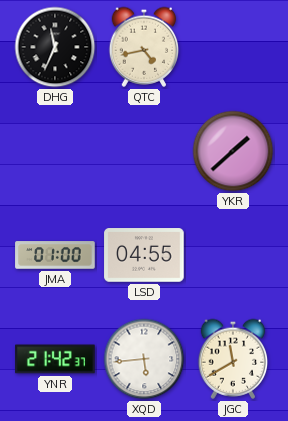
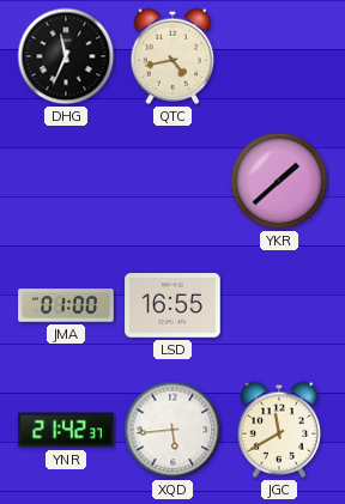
LSD: 04:55 -> 16:55
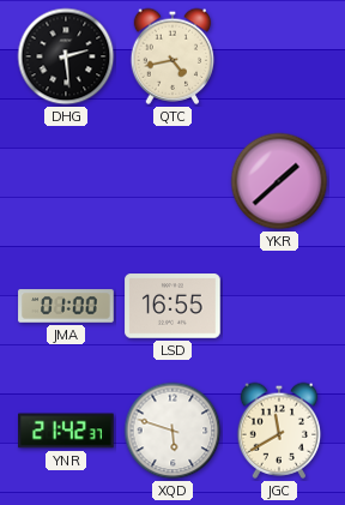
DHG: 11:34 -> 2:29
XQD: 5:44 -> 5:48
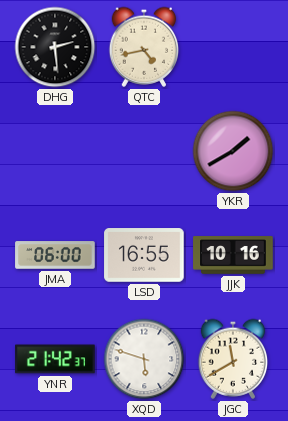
YKR: 1:38 -> 1:40
JMA: 01:00 -> 06:00
JJK: none -> 10:16
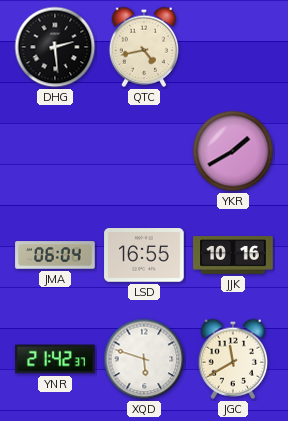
JMA: 06:00 -> 06:04
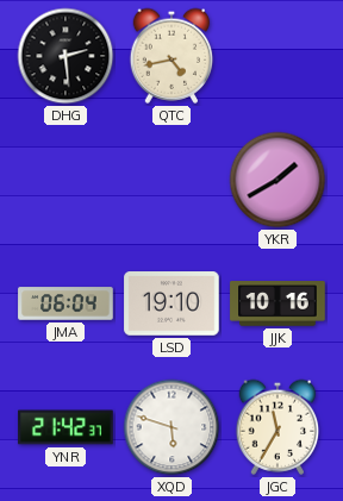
LSD: 16:55 -> 19:10
JGC: 11:40 -> 11:35
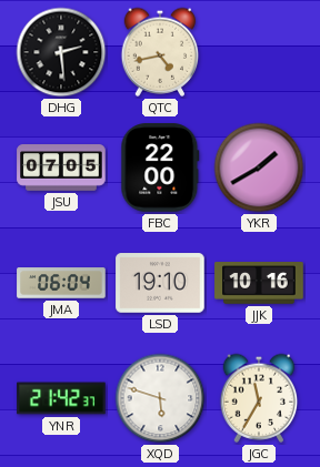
JSU: none -> 07:05
FBC: none -> 22:00
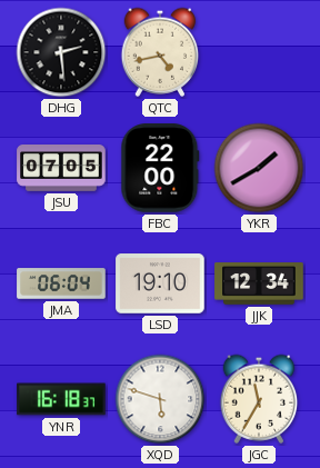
JJK: 10:16 -> 12:34
YNR: 21:42 -> 16:18
